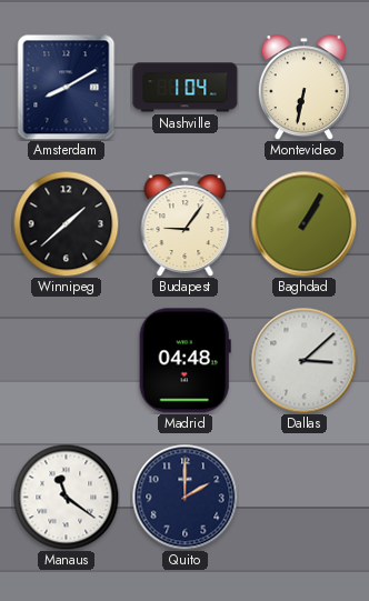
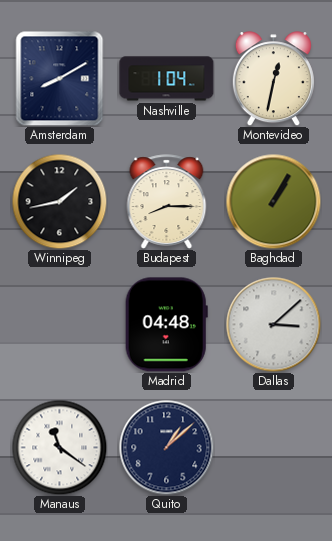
Montevideo: 6:32 -> 12:32
Winnipeg: 1:38 -> 1:43
Budapest: 9:06 -> 8:15
Quito: 2:00 -> 1:08
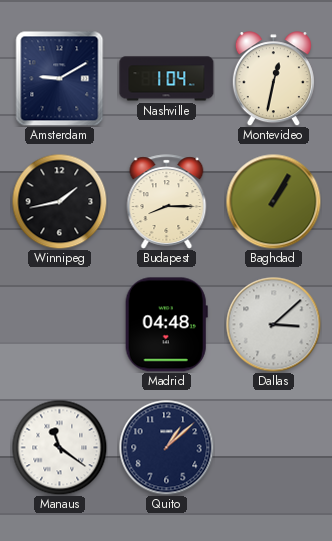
Amsterdam: 8:10 -> 9:10
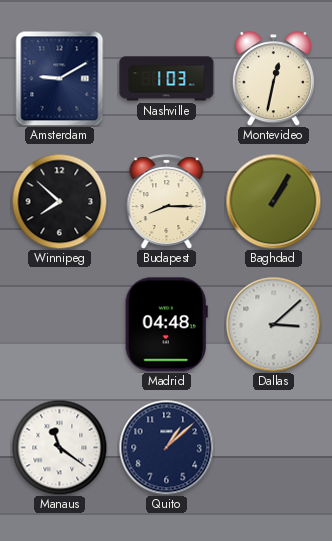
Nashville: 1:04 -> 1:03
Winnipeg: 1:43 -> 7:52
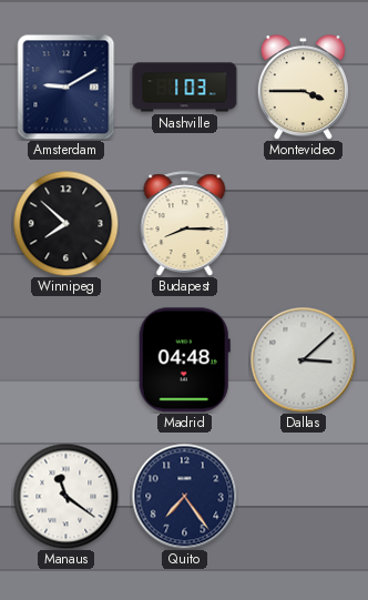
Montevideo: 12:32 -> 3:45
Baghdad: 1:05 -> none
Quito: 1:08 -> 7:24
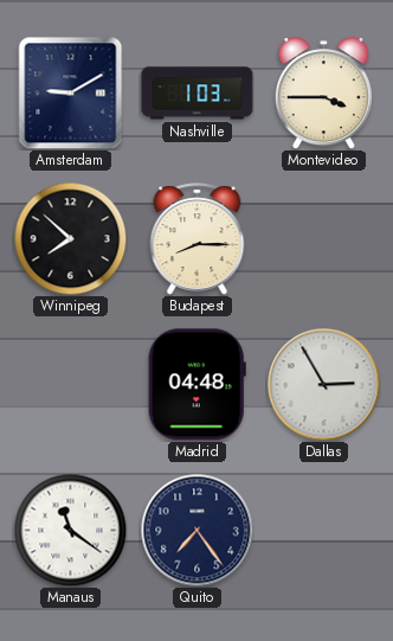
Dallas: 3:08 -> 2:55
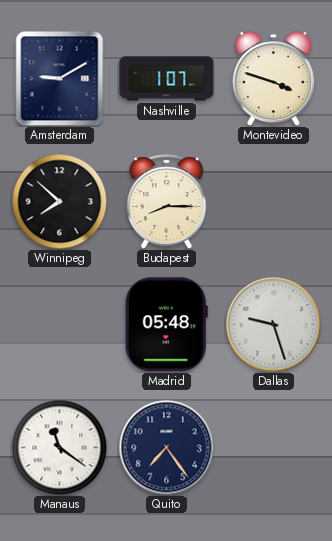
Nashville: 1:03 -> 1:07
Montevideo: 3:45 -> 3:48
Madrid: 04:48 -> 05:48
Dallas: 2:55 -> 9:27
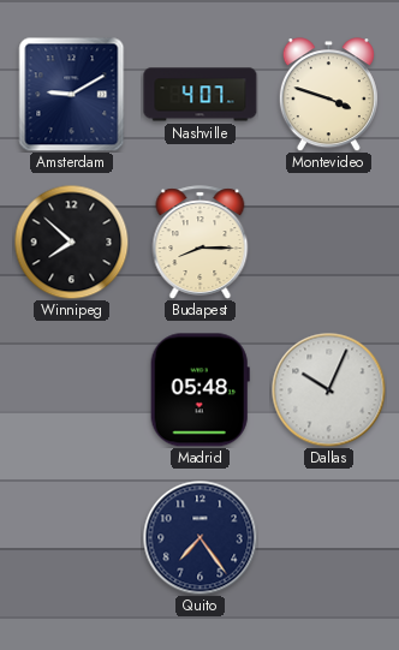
Nashville: 1:07 -> 4:07
Dallas: 9:27 -> 10:04
Manaus: 11:21 -> none
